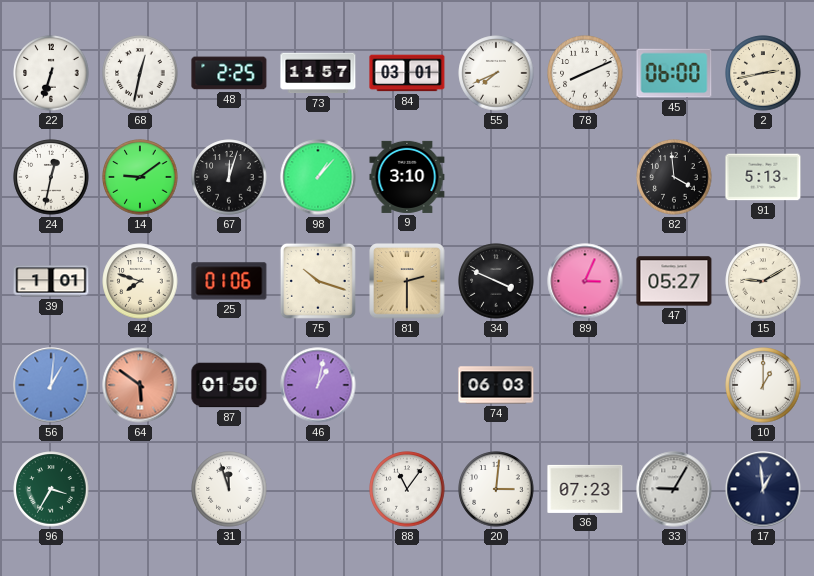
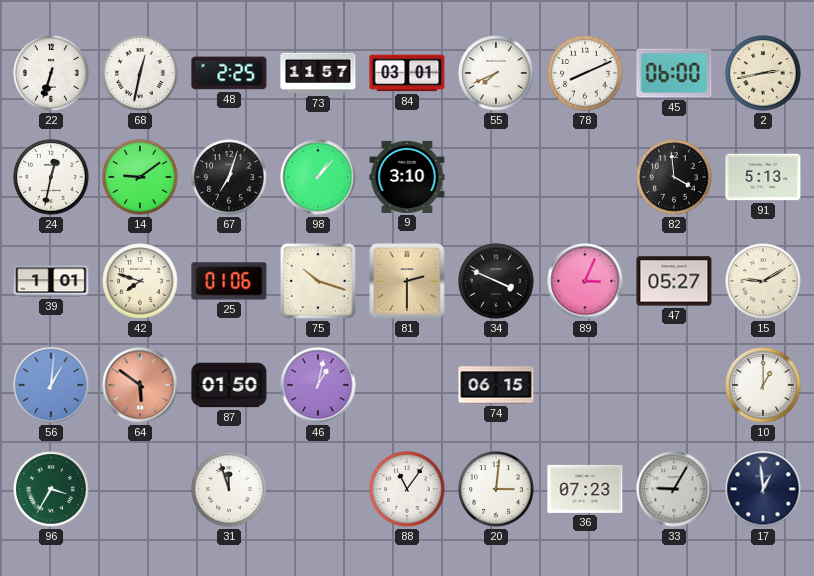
67: 12:03 -> 7:03
74: 06:03 -> 06:15
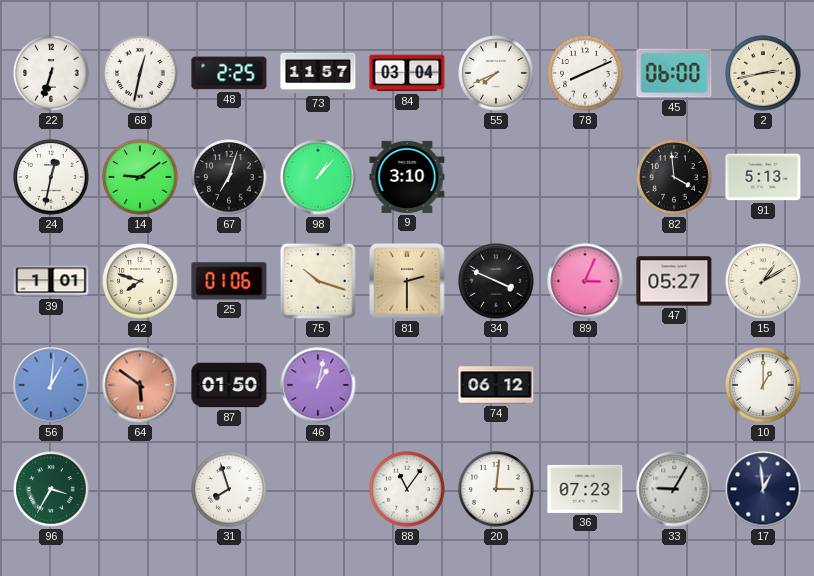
84: 03:01 -> 03:04
15: 9:10 -> 1:10
74: 06:15 -> 06:12
31: 11:57 -> 7:57
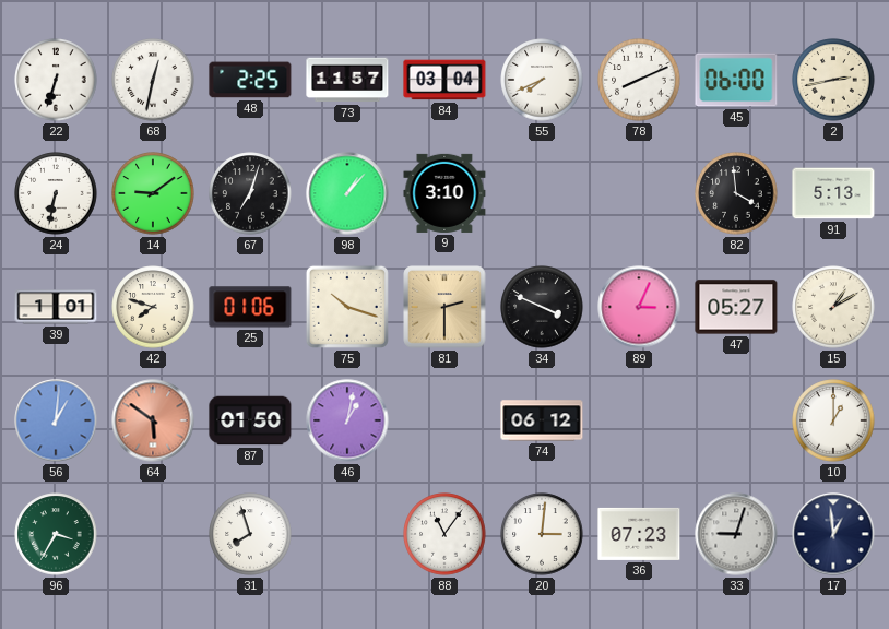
24: 12:32 -> 6:32
33: 9:05 -> 9:03
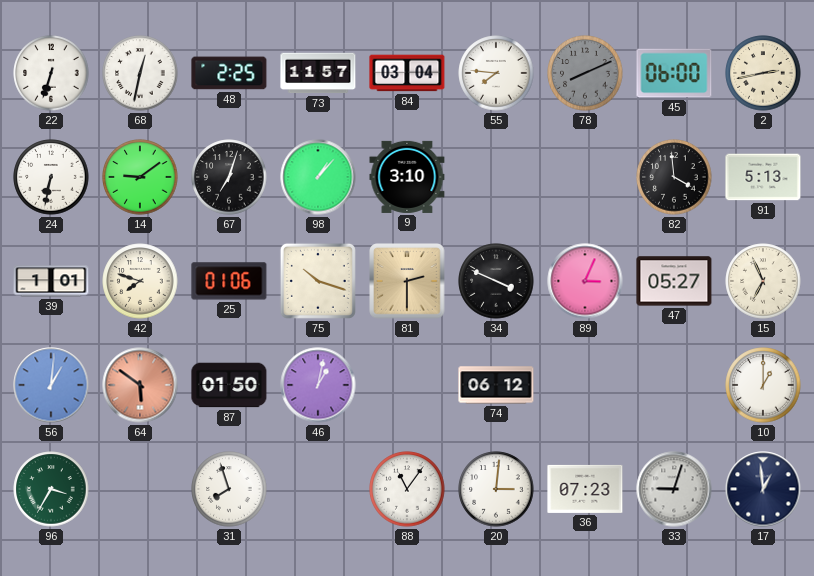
55: 7:41 -> 7:46
78 dial: white -> grey
15: 1:10 -> 6:56
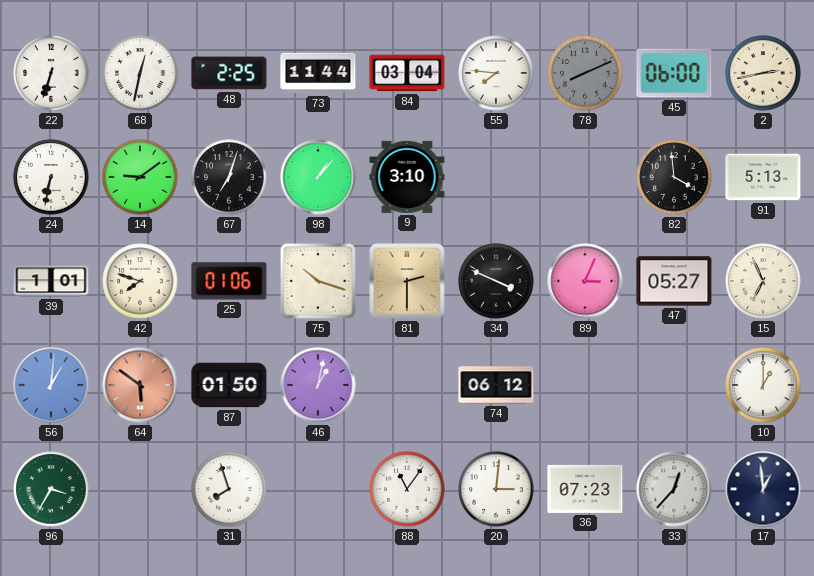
73: 11:57 -> 11:44
33: 9:03 -> 12:37
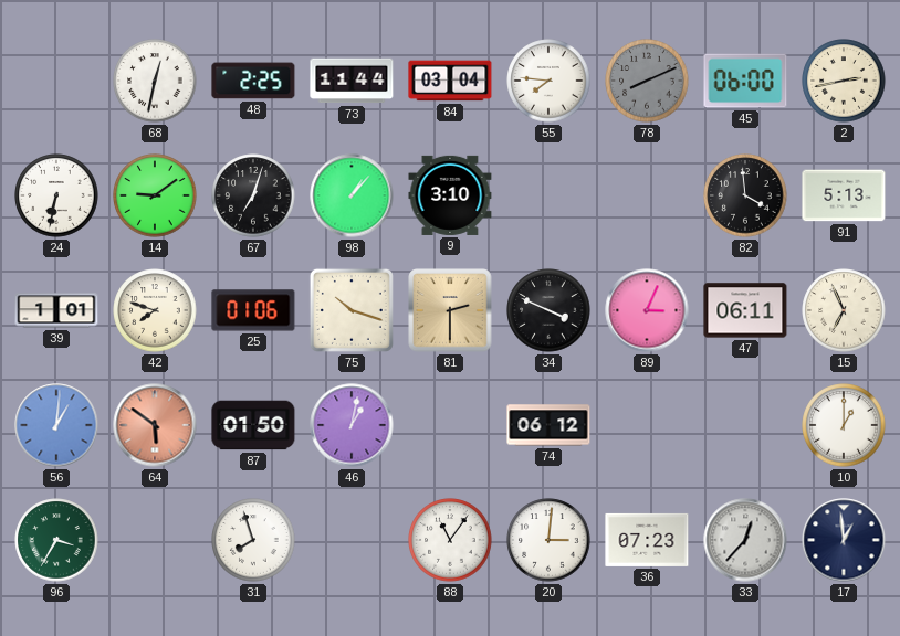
22: 6:33 -> none
47: 05:27 -> 06:11
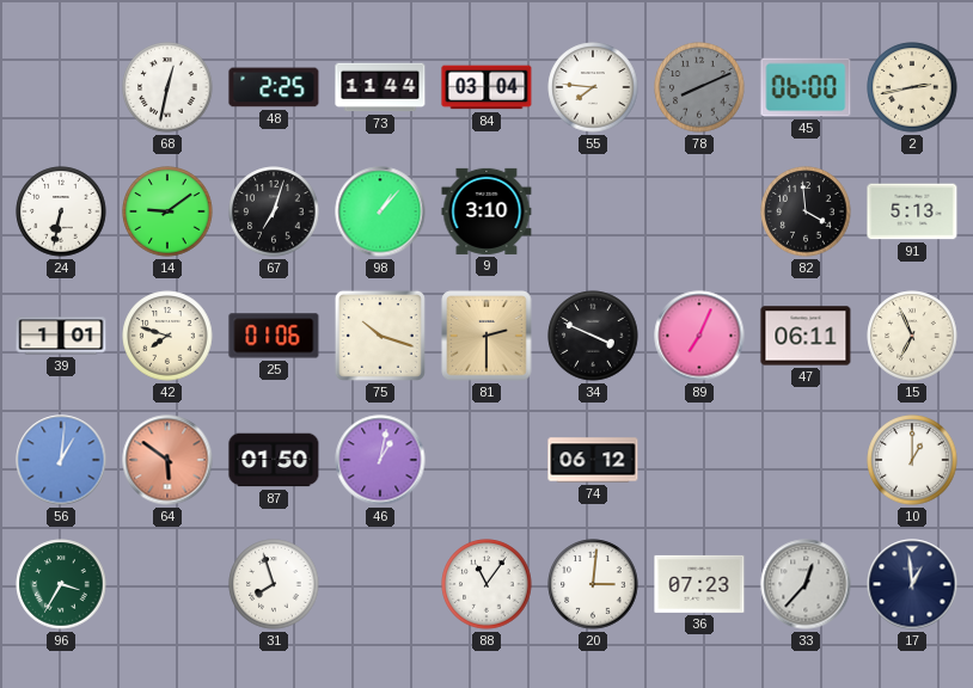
89: 3:04 -> 7:04
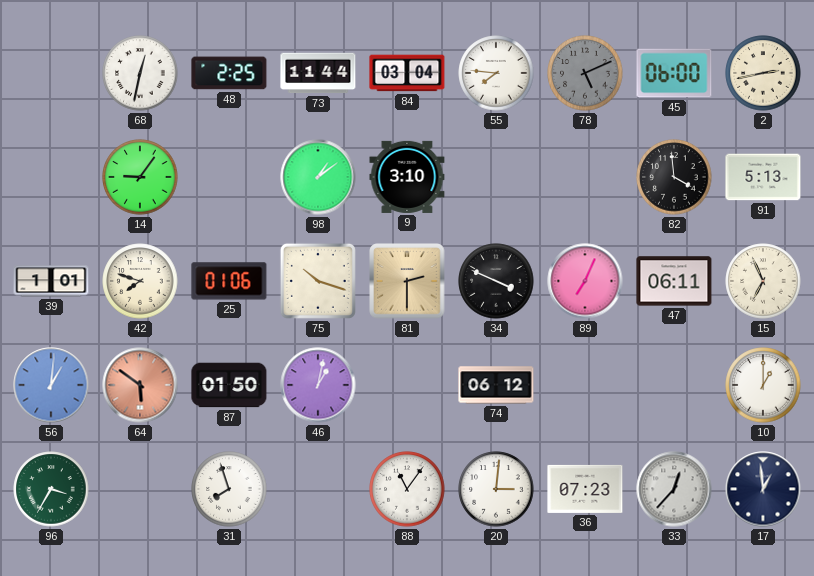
78: 8:11 -> 5:11
24: 6:32 -> none
14: 9:09 -> 9:06
67: 7:03 -> none
98: 1:07 -> 1:09
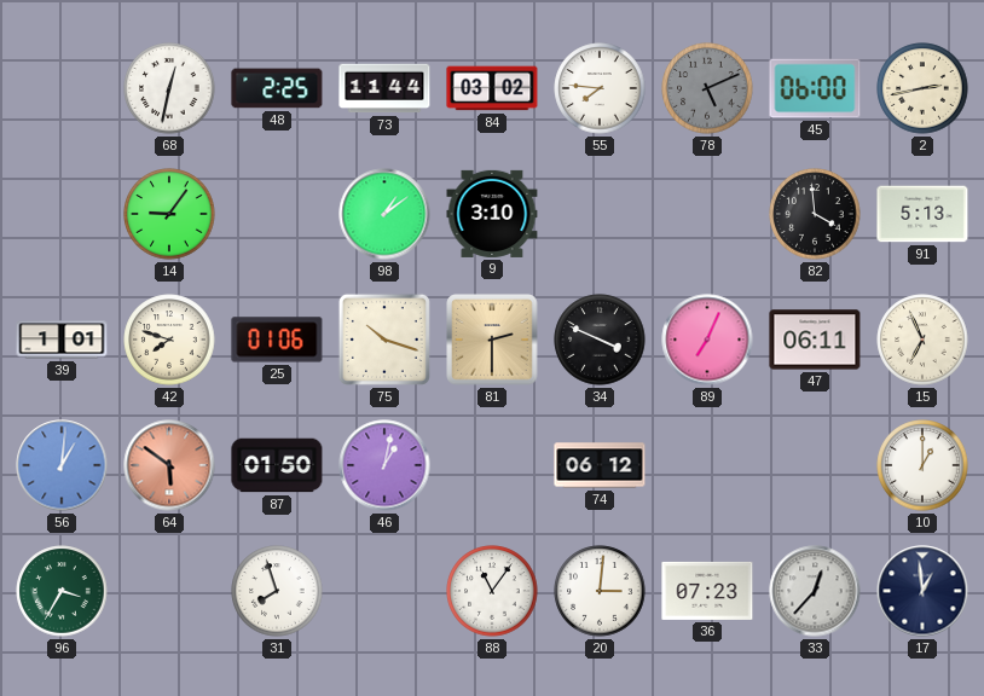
84: 03:04 -> 03:02
